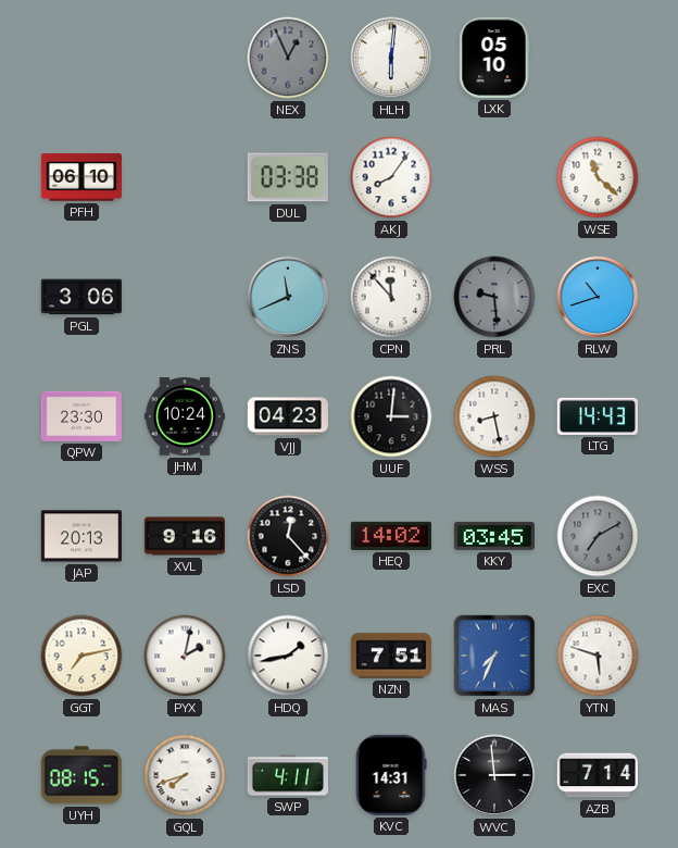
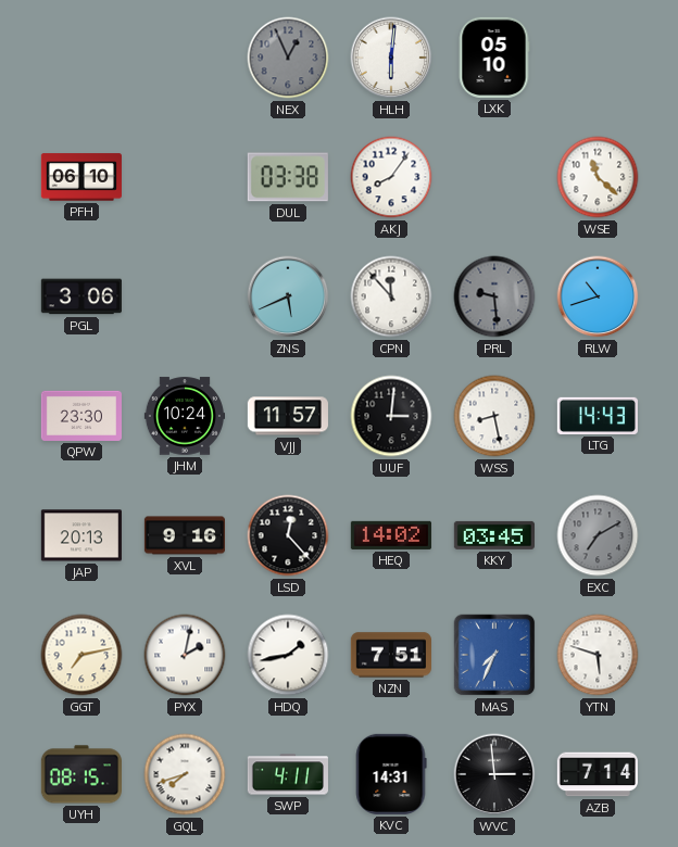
ZNS: 11:41 -> 5:41
VJJ: 04:23 -> 11:57
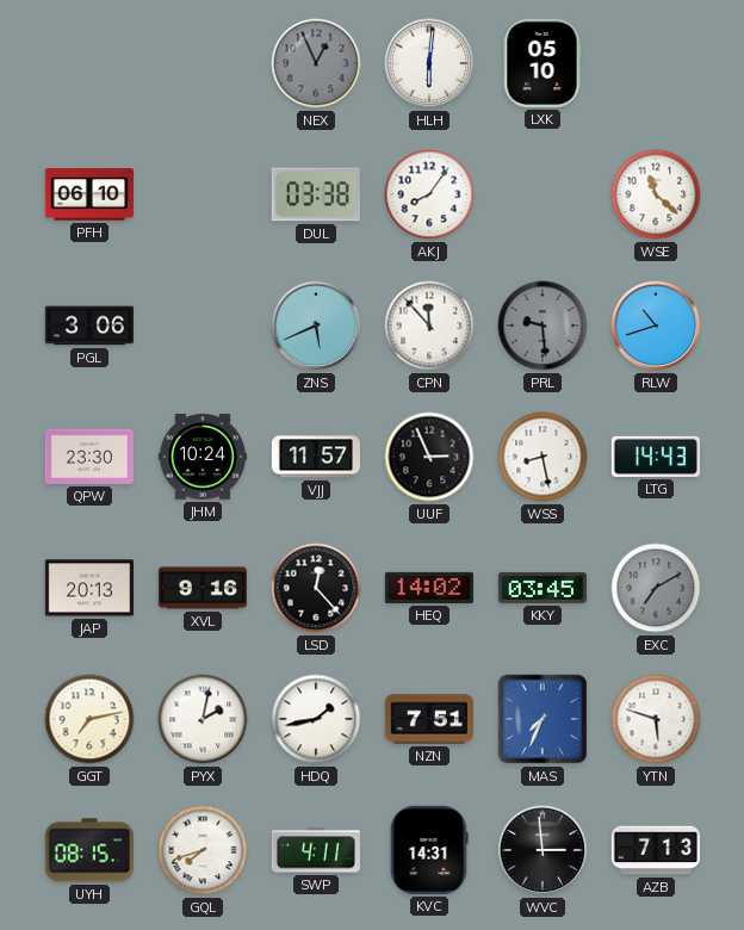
UUF: 3:01 -> 2:56
AZB: 7:14 -> 7:13
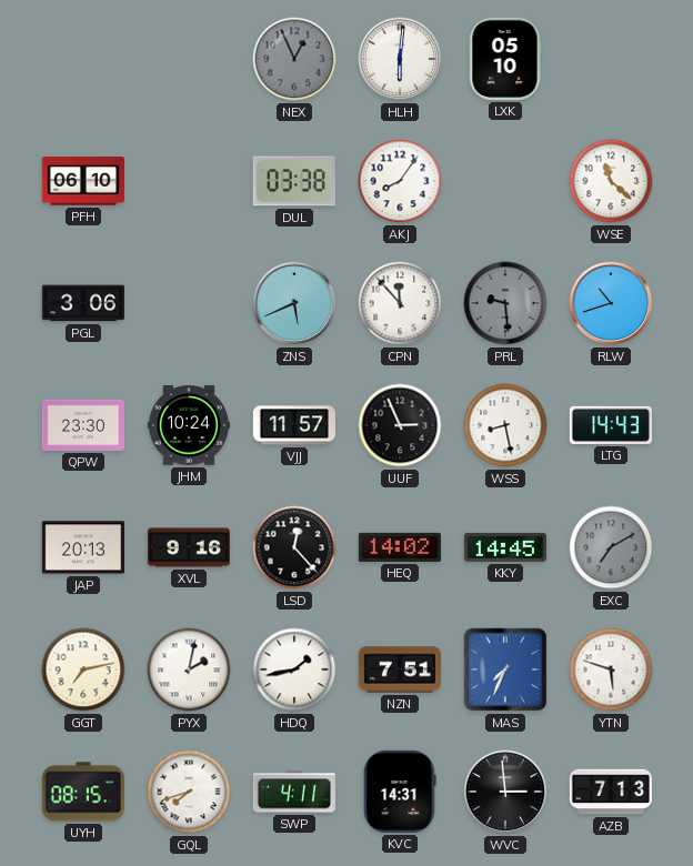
KKY: 03:45 -> 14:45
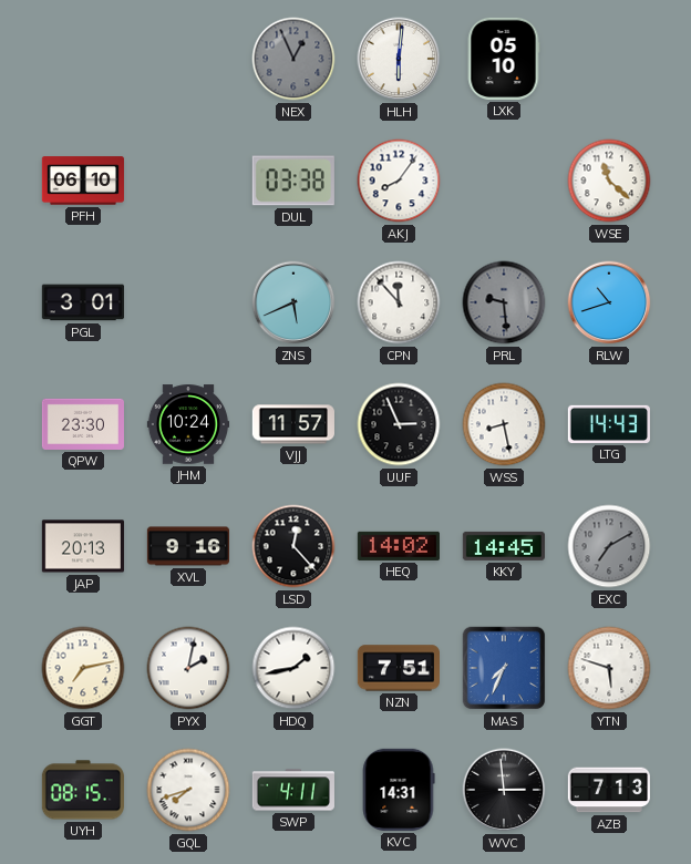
PGL: 3:06 -> 3:01
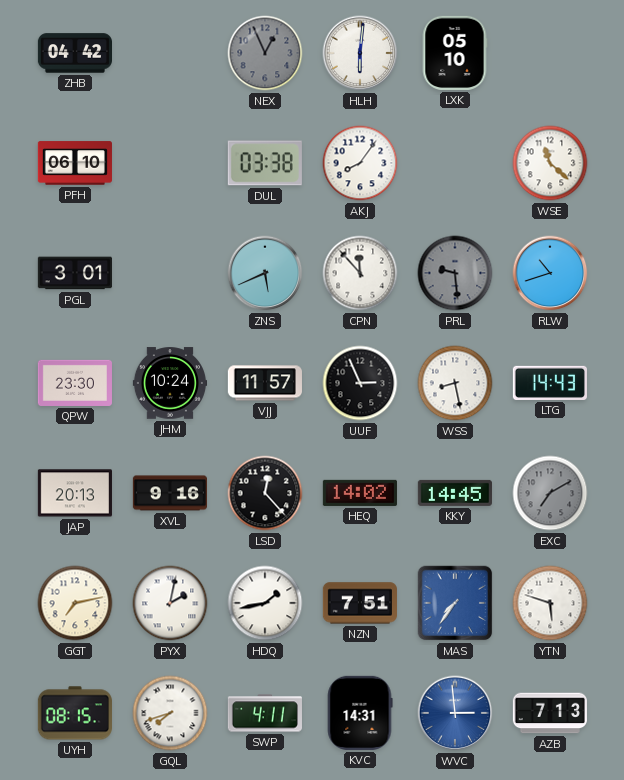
ZHB: none -> 04:42
MAS: 7:34 -> 7:36
WVC dial: black -> blue
